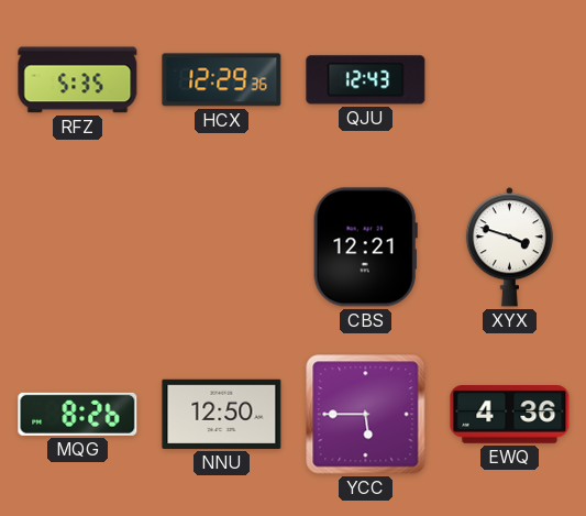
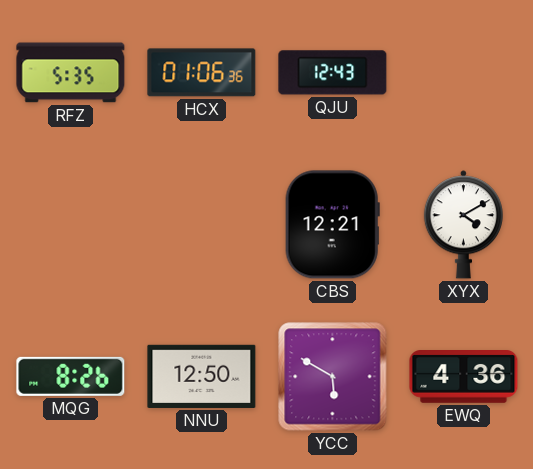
HCX: 12:29 -> 01:06
XYX: 3:48 -> 4:10
YCC: 5:45 -> 5:50
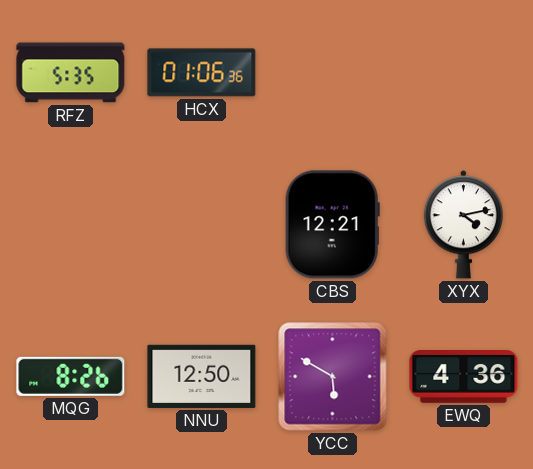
QJU: 12:43 -> none
XYX: 4:10 -> 4:13
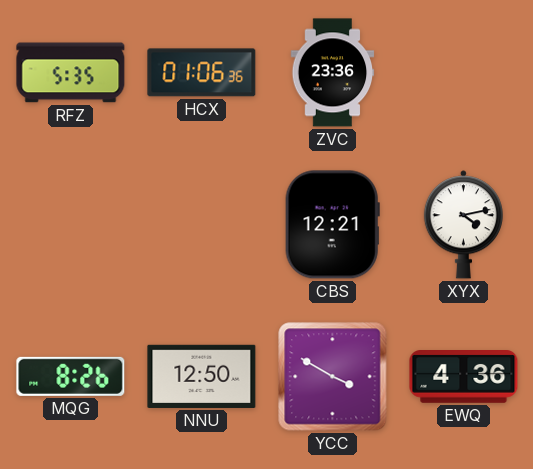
ZVC: none -> 23:36
YCC: 5:50 -> 3:50
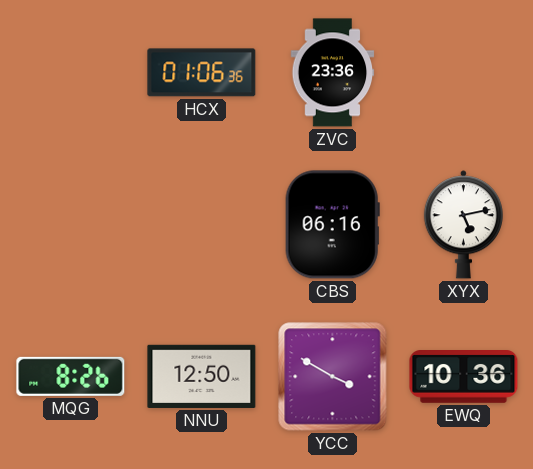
RFZ: 5:35 -> none
CBS: 12:21 -> 06:16
XYX: 4:13 -> 5:13
EWQ: 4:36 -> 10:36
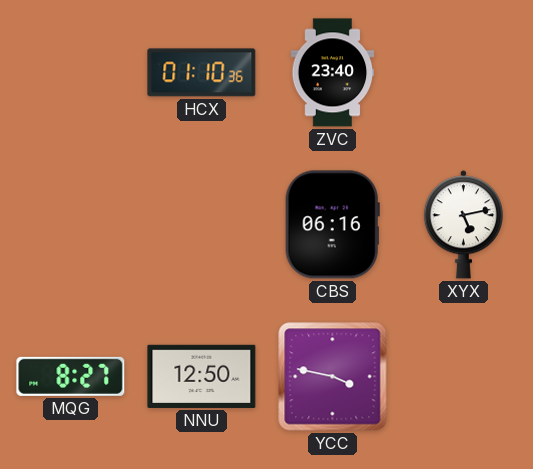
HCX: 01:06 -> 01:10
ZVC: 23:36 -> 23:40
MQG: 8:26 -> 8:27
YCC: 3:50 -> 3:47
EWQ: 10:36 -> none
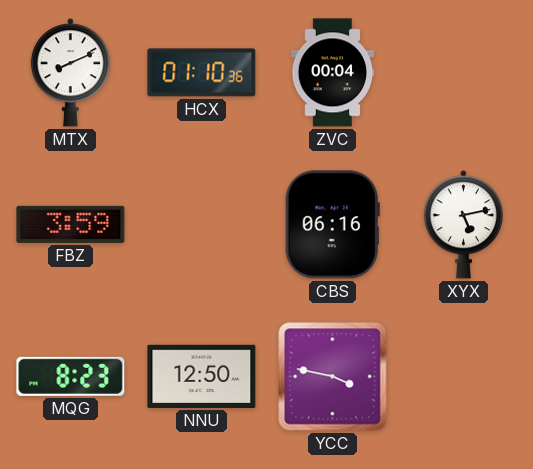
MTX: none -> 8:11
ZVC: 23:40 -> 00:04
FBZ: none -> 3:59
MQG: 8:27 -> 8:23
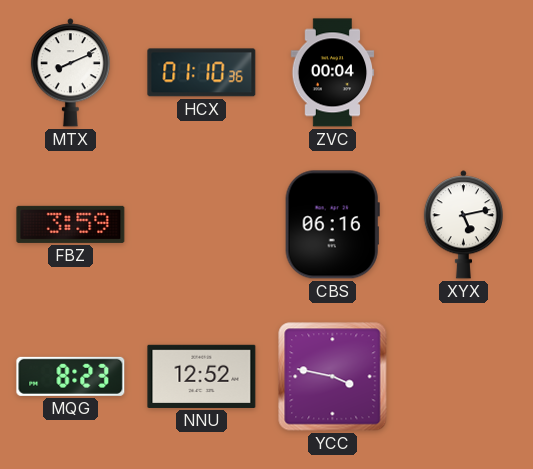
NNU: 12:50 -> 12:52
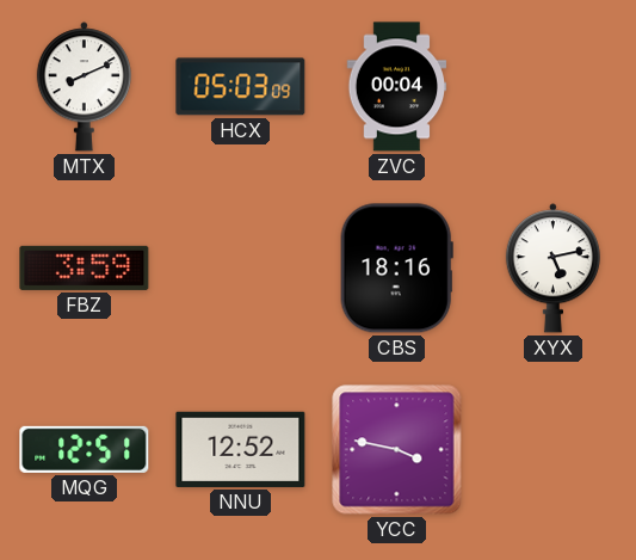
HCX: 01:10 -> 05:03
CBS: 06:16 -> 18:16
MQG: 8:23 -> 12:51
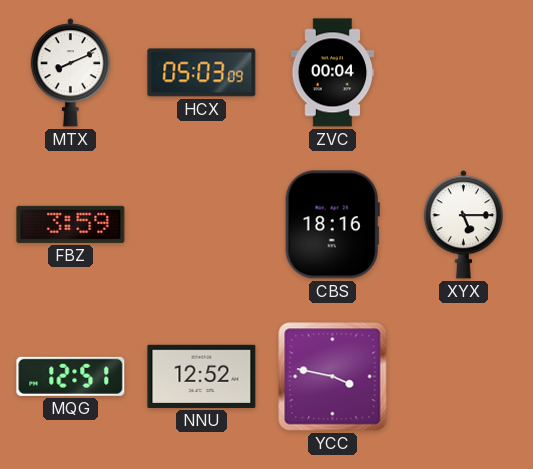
XYX: 5:13 -> 5:15
